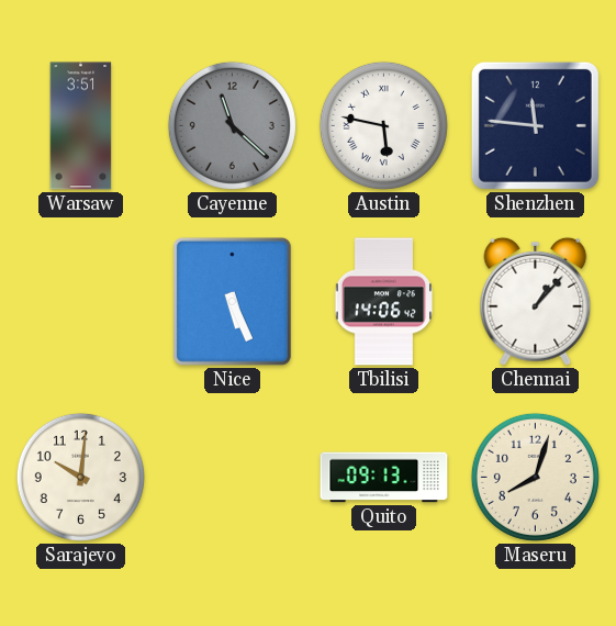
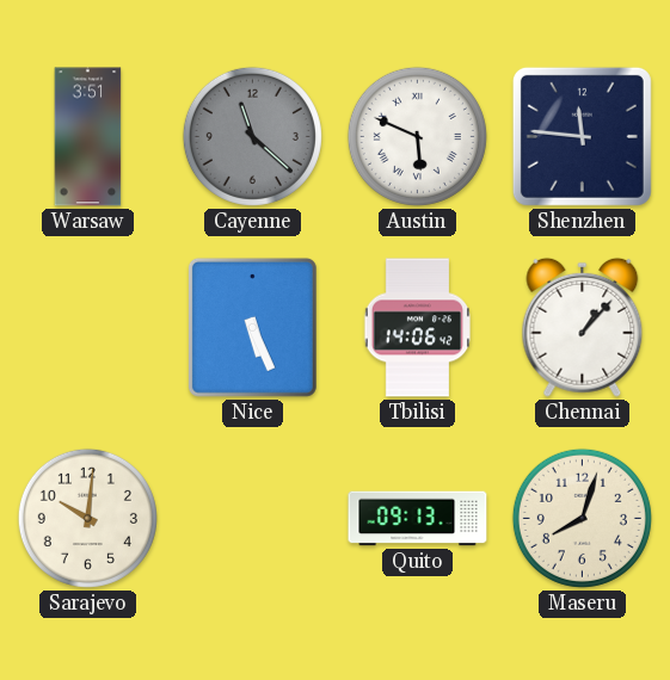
Austin: 5:47 -> 5:49
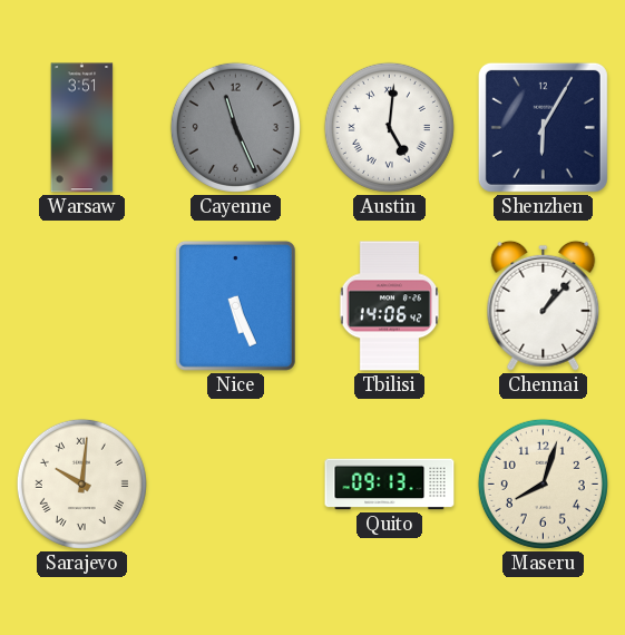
Cayenne: 11:22 -> 11:26
Austin: 5:49 -> 5:01
Shenzhen: 11:46 -> 6:05
Sarajevo numerals: Arabic -> Roman
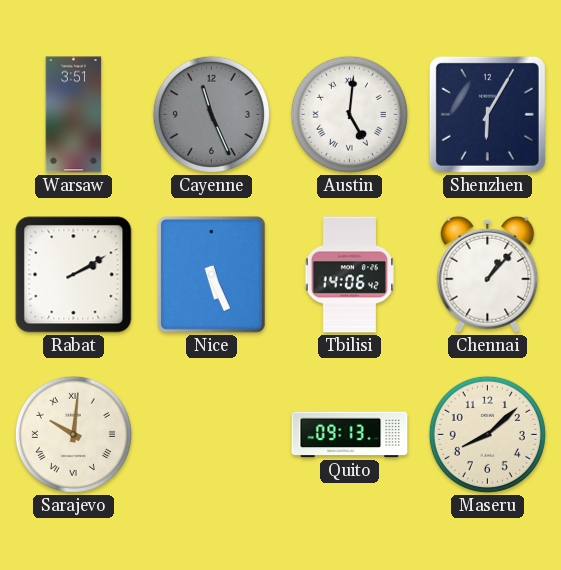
Rabat: none -> 2:10
Maseru: 8:03 -> 8:08
